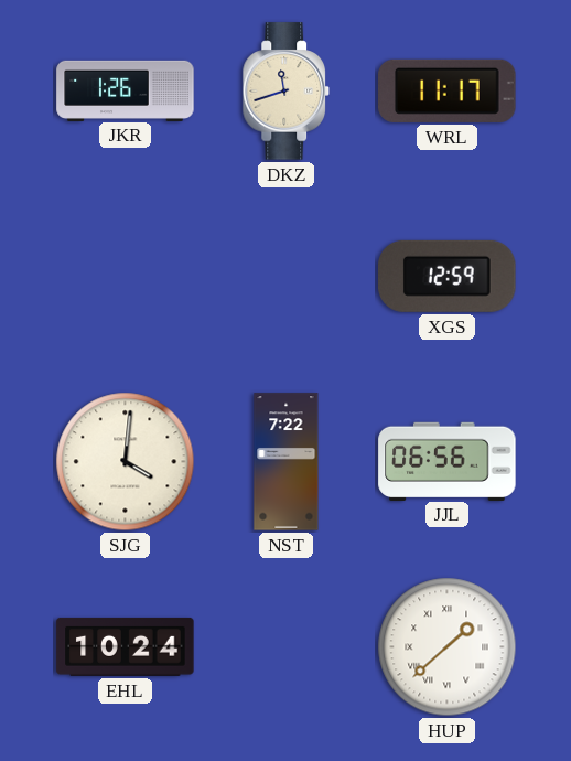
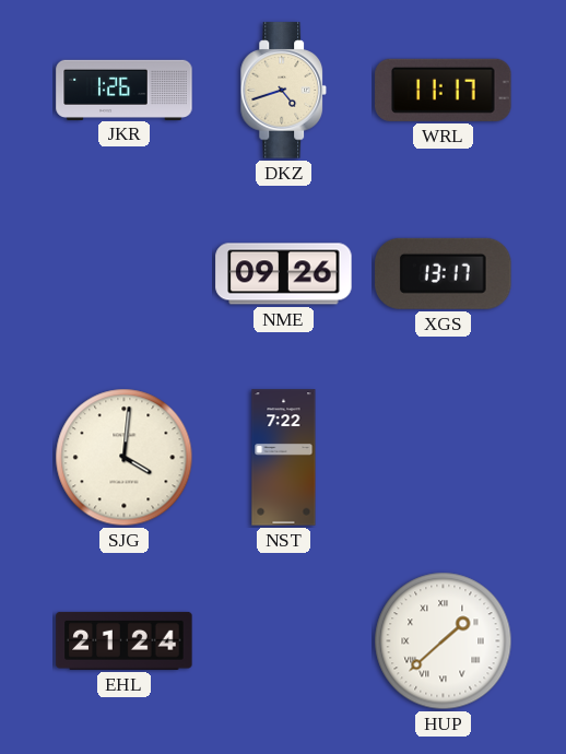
DKZ: 11:42 -> 4:42
NME: none -> 09:26
XGS: 12:59 -> 13:17
JJL: 06:56 -> none
EHL: 10:24 -> 21:24
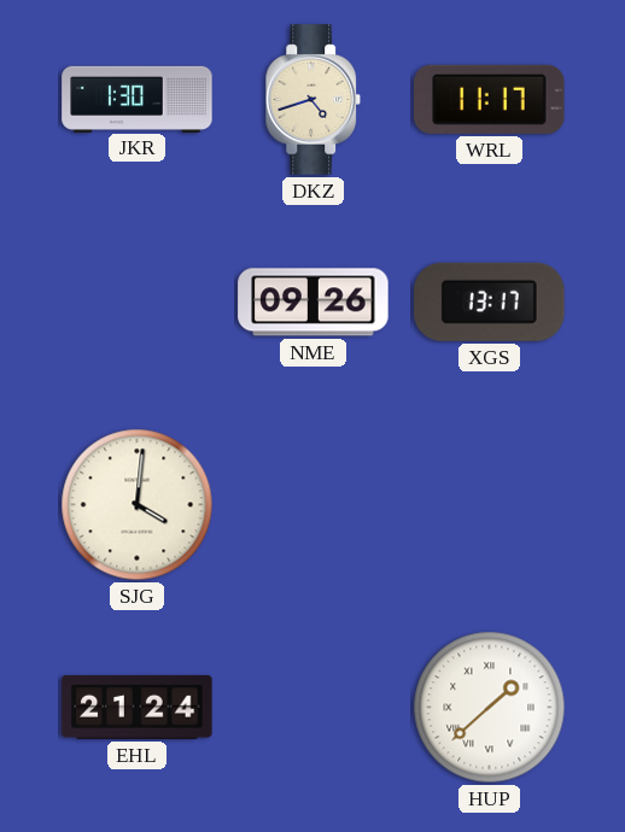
JKR: 1:26 -> 1:30
NST: 7:22 -> none
